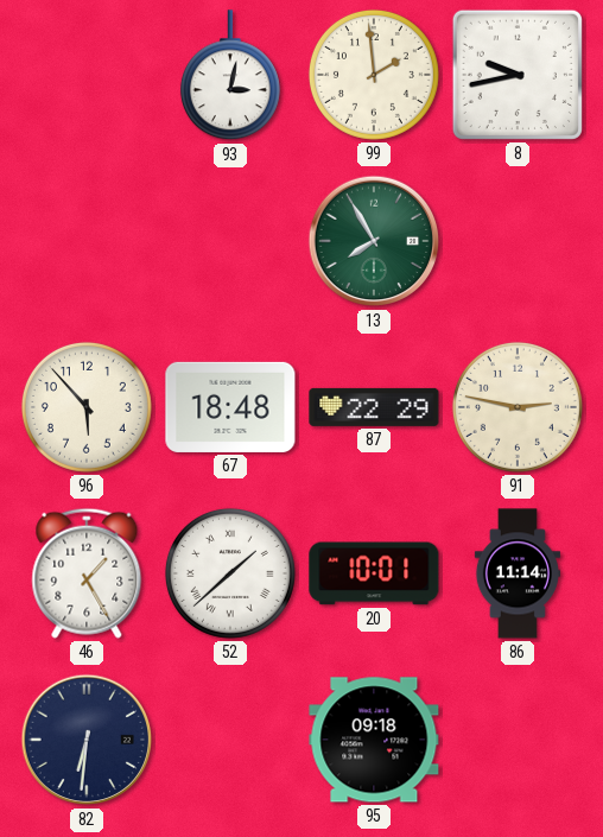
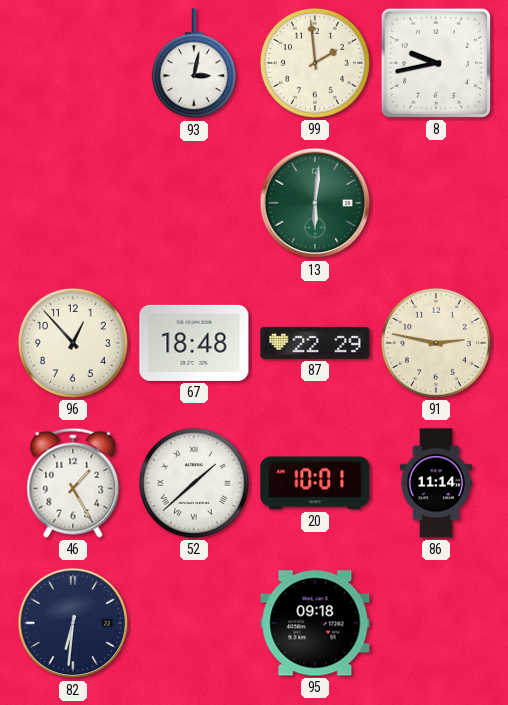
13: 7:55 -> 6:01
96: 5:53 -> 12:53
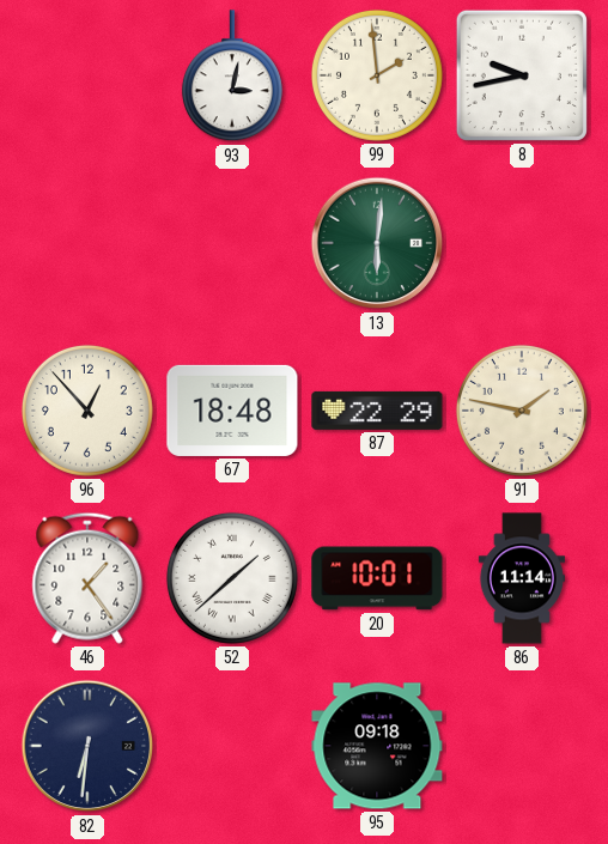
91: 2:47 -> 1:47
46: 1:25 -> 1:24
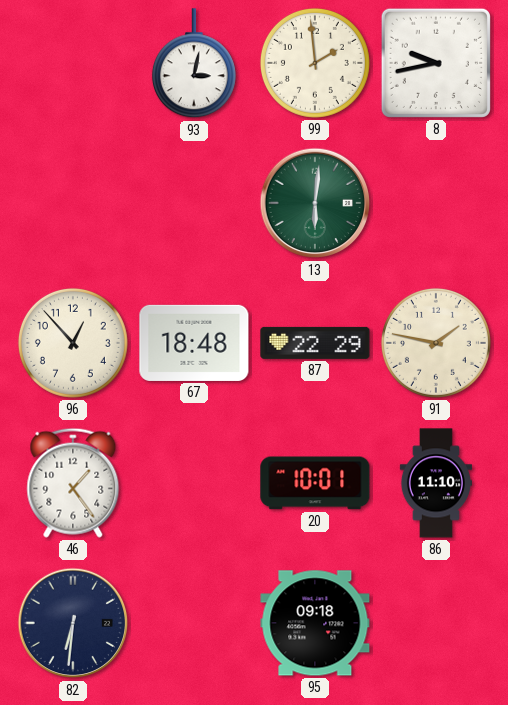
52: 1:38 -> none
86: 11:14 -> 11:10
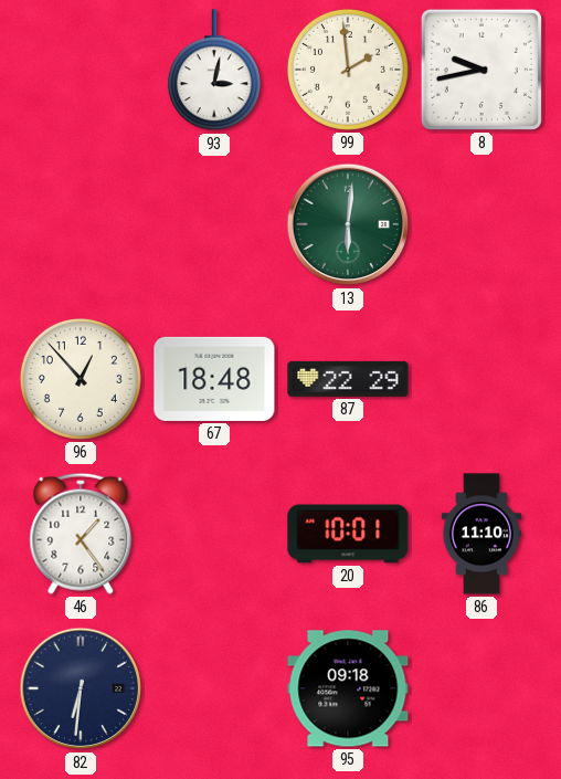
91: 1:47 -> none
